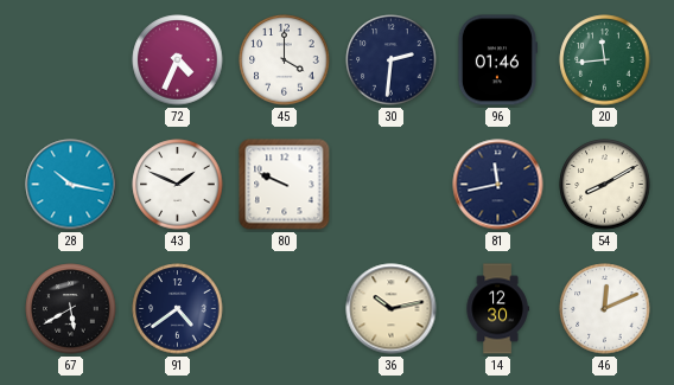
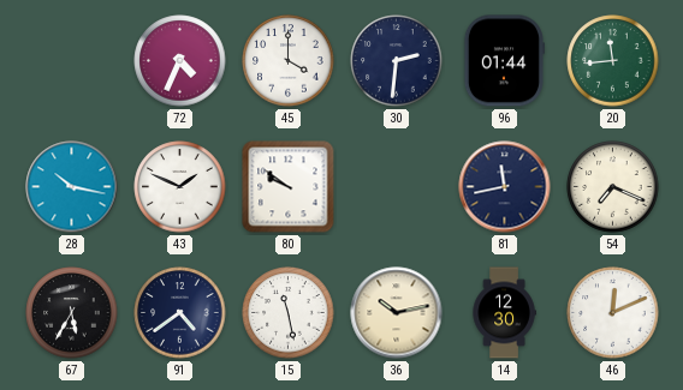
96: 01:46 -> 01:44
80: 9:49 -> 9:51
54: 8:10 -> 7:19
67: 5:40 -> 5:35
15: none -> 11:28
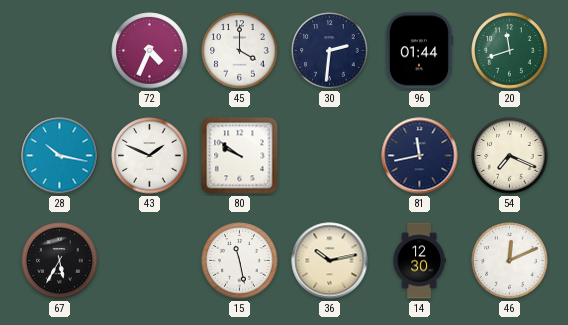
20: 11:44 -> 11:42
91: 4:39 -> none
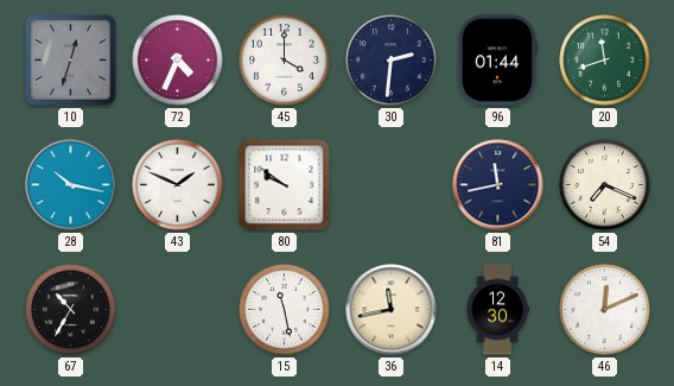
10: none -> 12:33
67: 5:35 -> 10:35
36: 10:13 -> 11:43
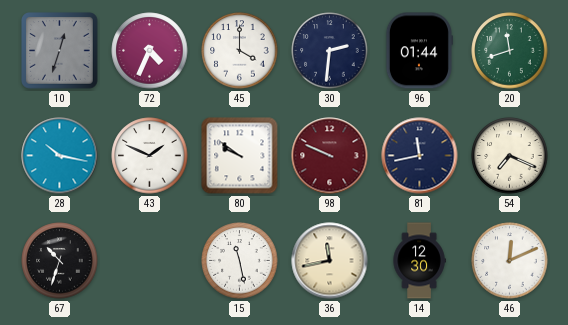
98: none -> 9:49
67: 10:35 -> 10:33
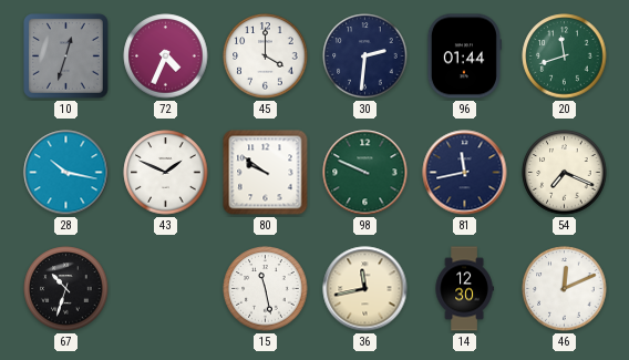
98 dial: burgundy -> green
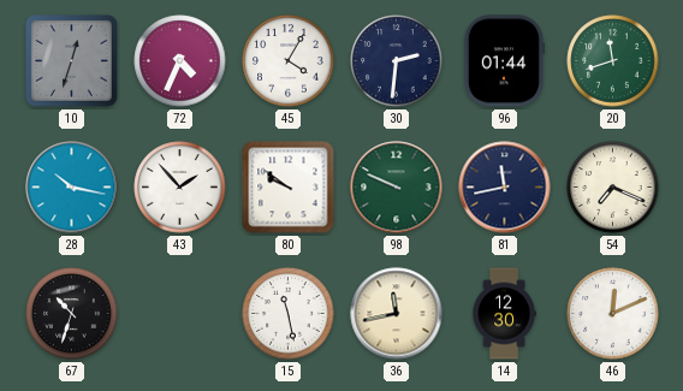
45: 4:00 -> 4:05
43: 1:49 -> 1:53
